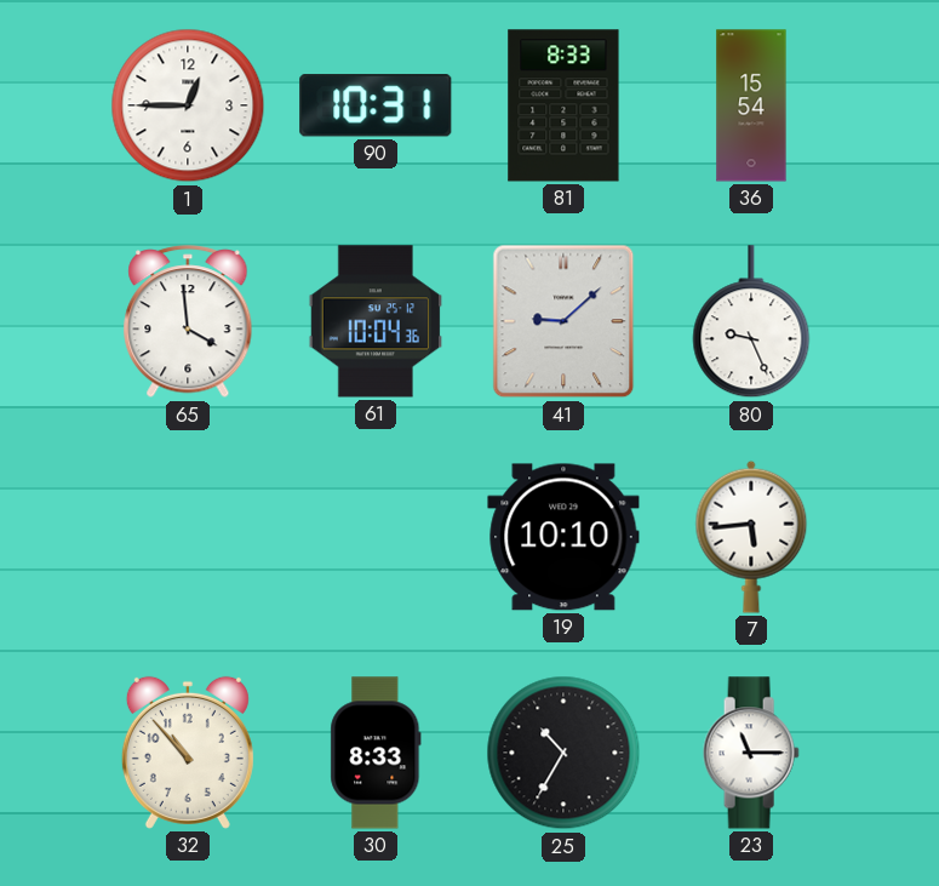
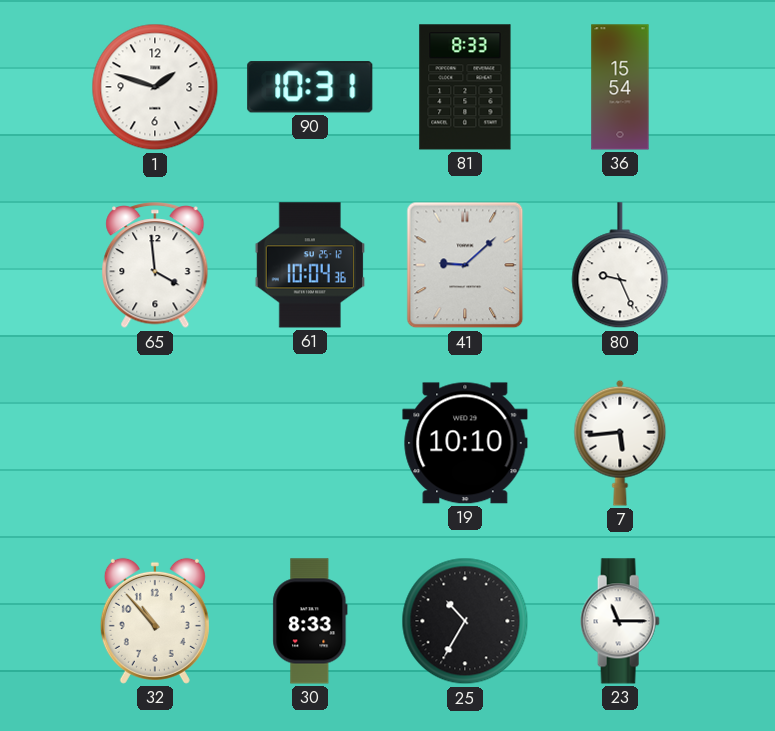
1: 12:45 -> 1:48
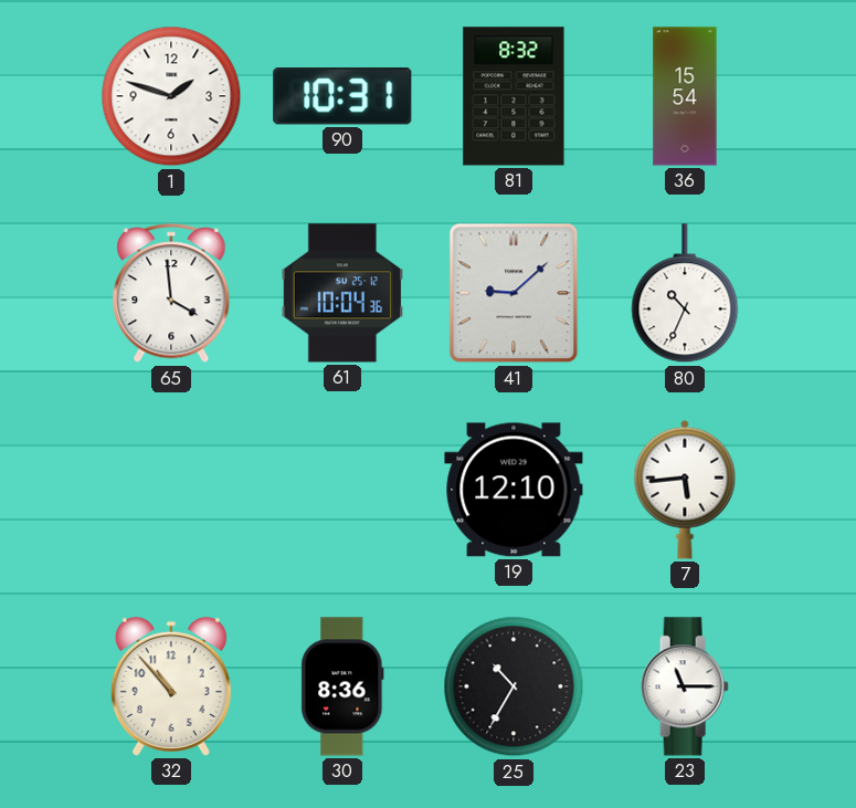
81: 8:33 -> 8:32
80: 9:26 -> 10:34
19: 10:10 -> 12:10
30: 8:33 -> 8:36
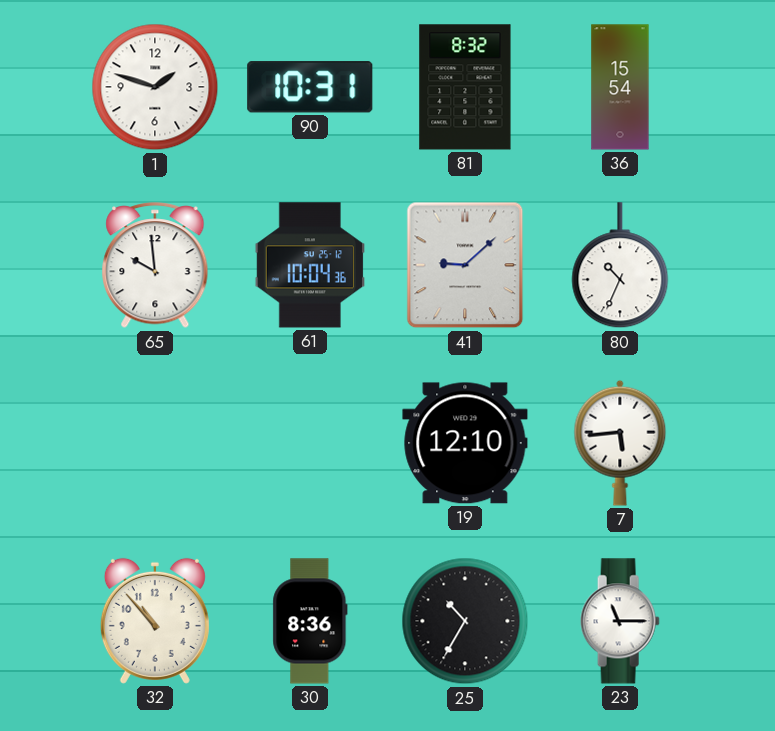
65: 3:59 -> 9:59
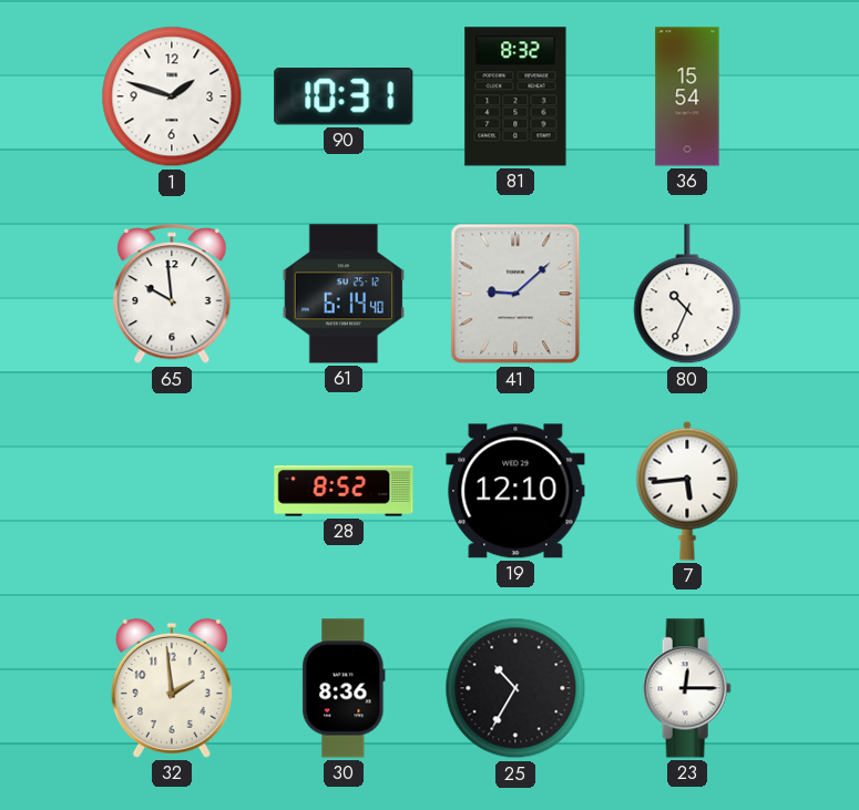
61: 10:04 -> 6:14
28: none -> 8:52
32: 10:53 -> 1:59
23: 11:15 -> 12:15
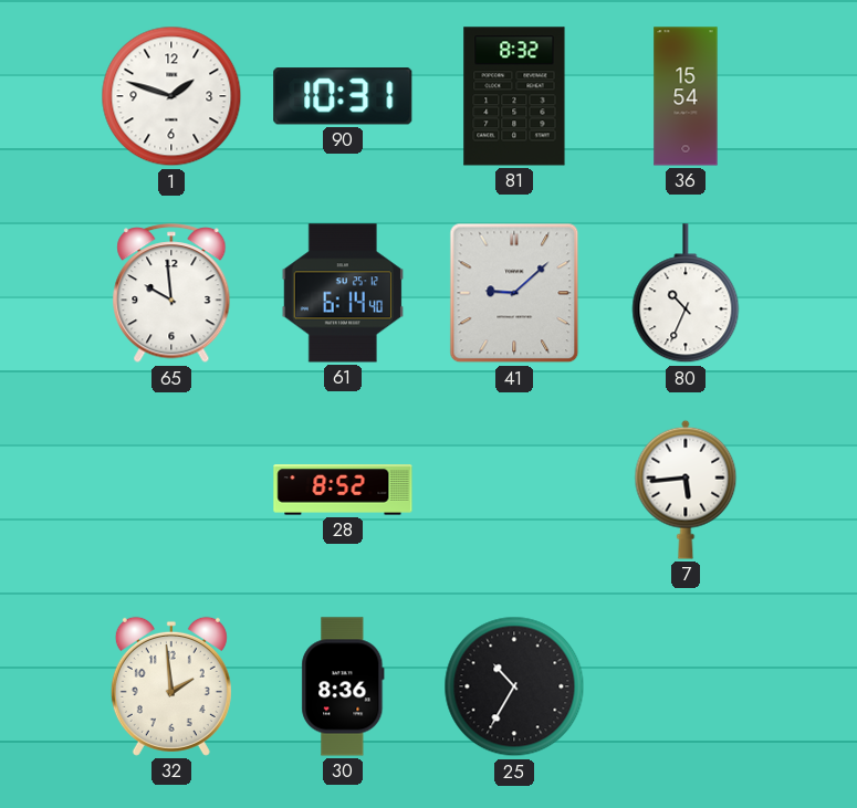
19: 12:10 -> none
23: 12:15 -> none
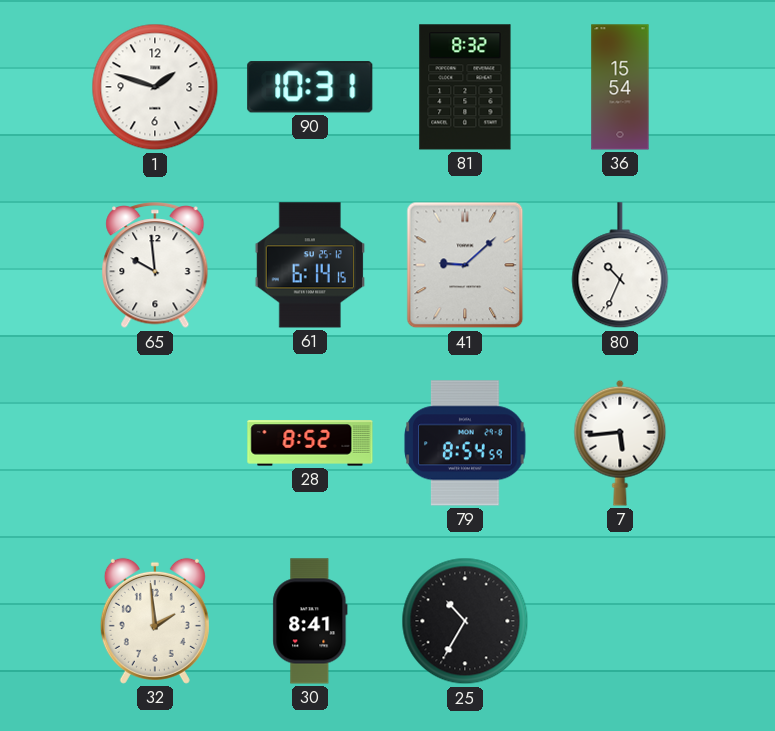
61: 6:14:40 -> 6:14:15
79: none -> 8:54
30: 8:36 -> 8:41
